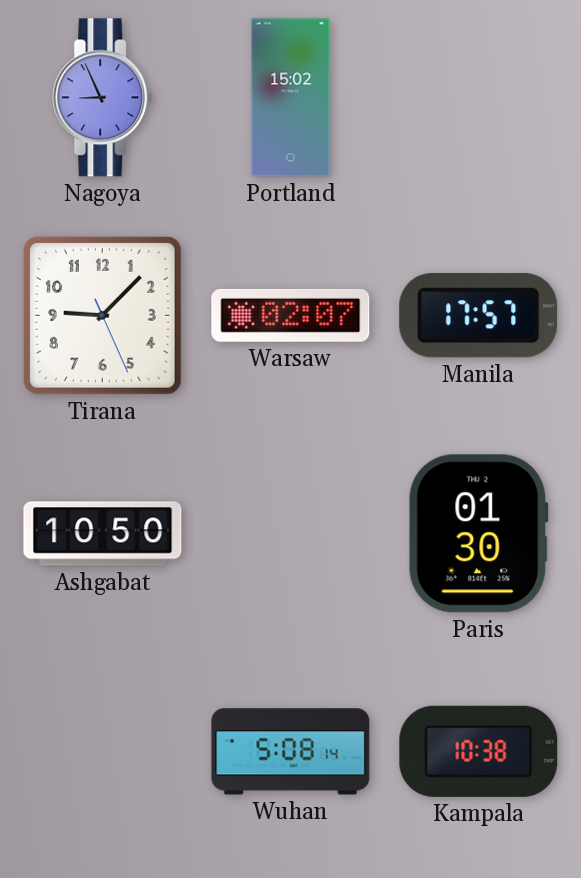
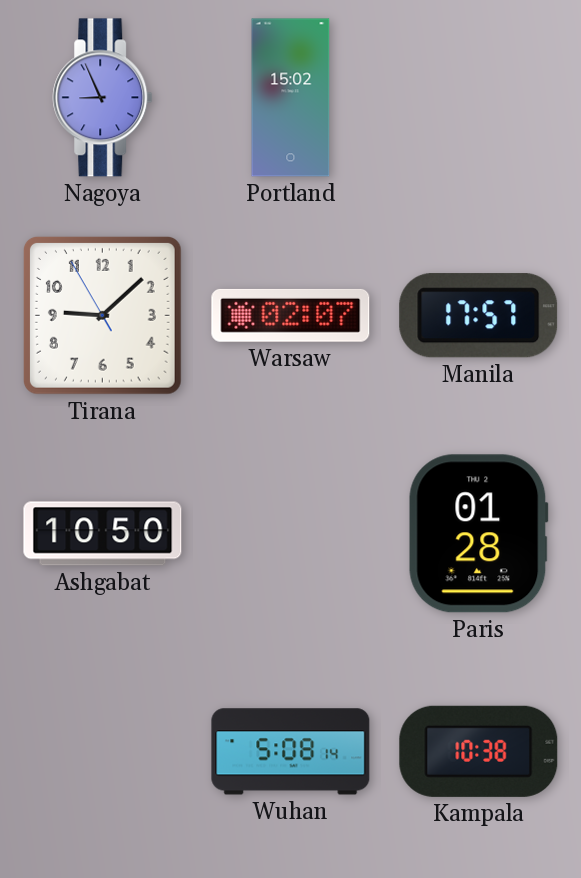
Tirana: 9:07:26 -> 9:07:55
Paris: 01:30 -> 01:28
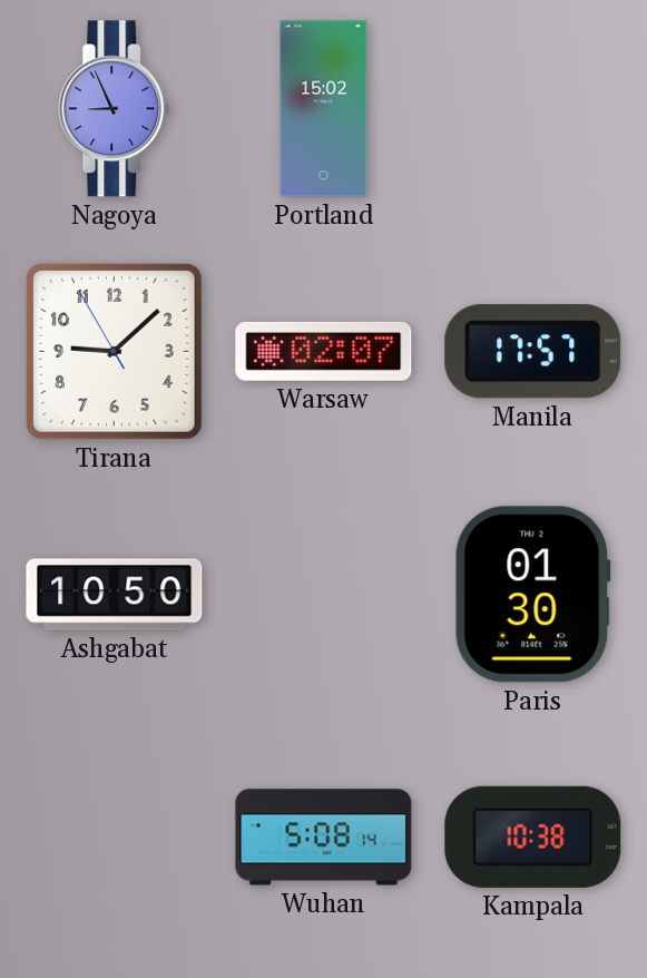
Paris: 01:28 -> 01:30
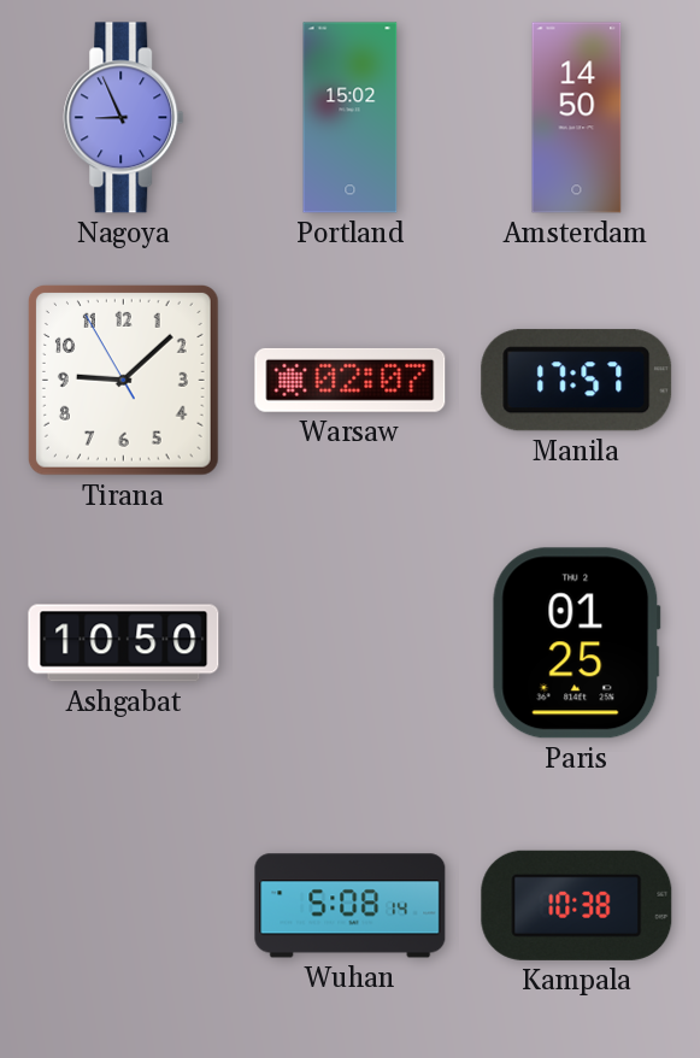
Amsterdam: none -> 14:50
Paris: 01:30 -> 01:25
